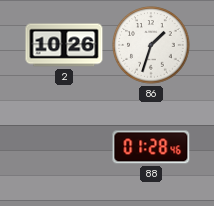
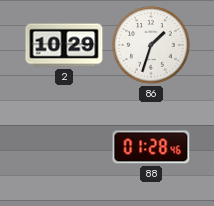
2: 10:26 -> 10:29
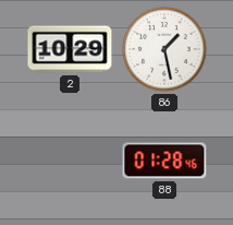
86: 1:33 -> 1:28
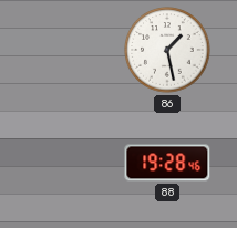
2: 10:29 -> none
88: 01:28 -> 19:28
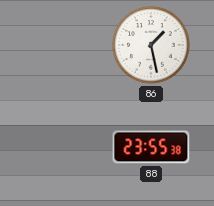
88: 19:28 -> 23:55
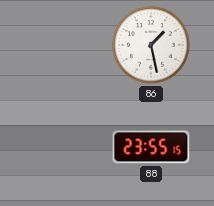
88: 23:55:38 -> 23:55:15
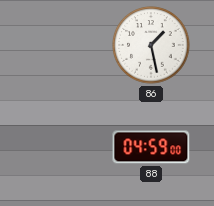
88: 23:55 -> 04:59
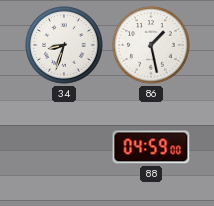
34: none -> 8:33
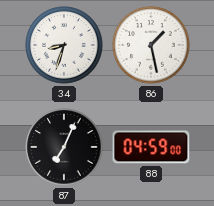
87: none -> 7:04
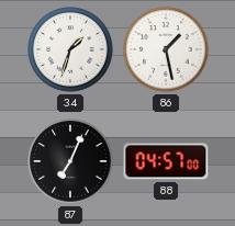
34: 8:33 -> 1:33
88: 04:59 -> 04:57
